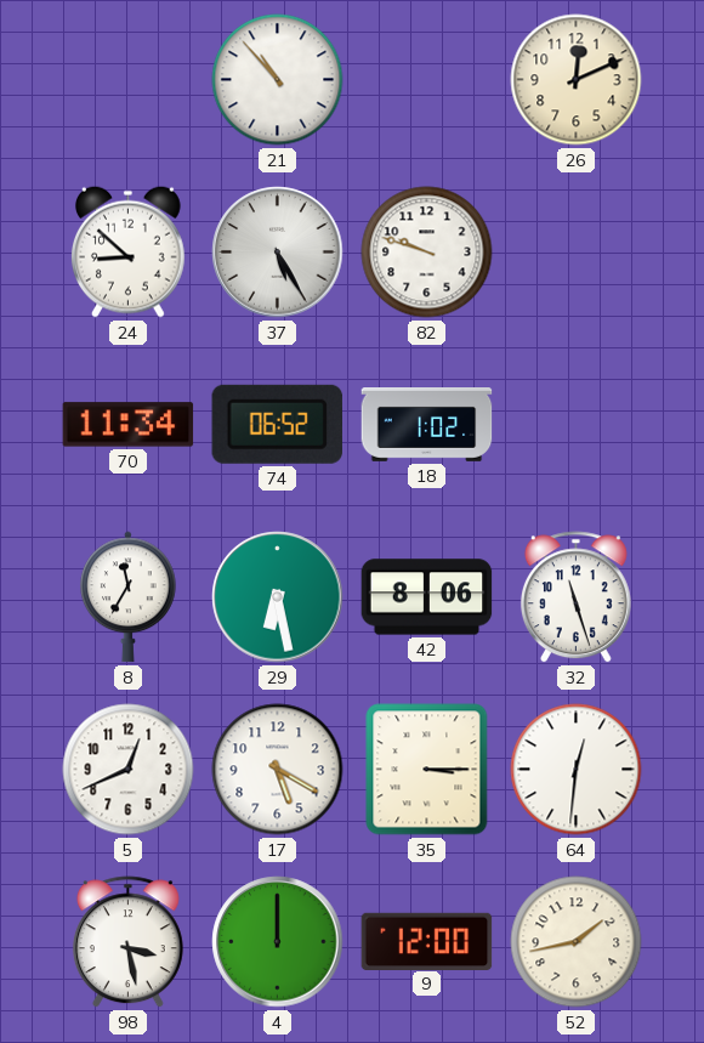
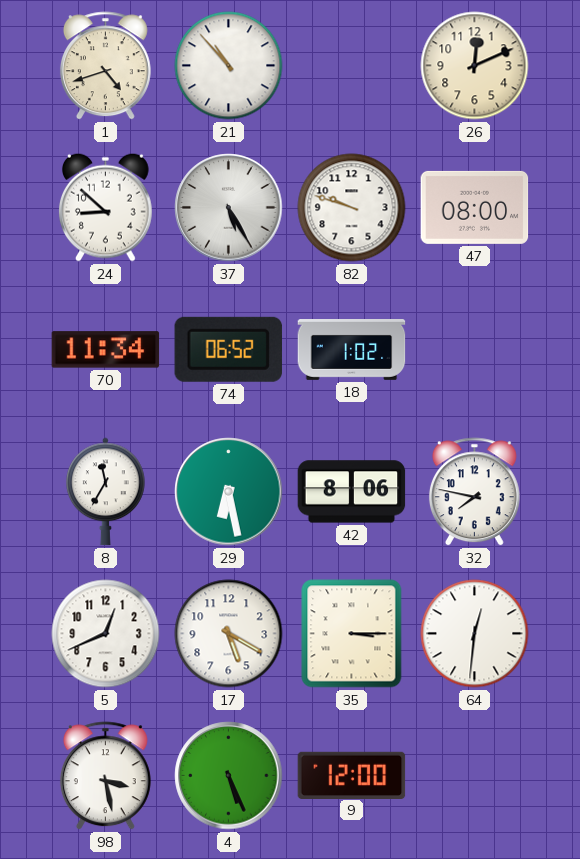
1: none -> 4:42
47: none -> 08:00
32: 11:27 -> 7:47
4: 12:00 -> 5:26
52: 1:43 -> none
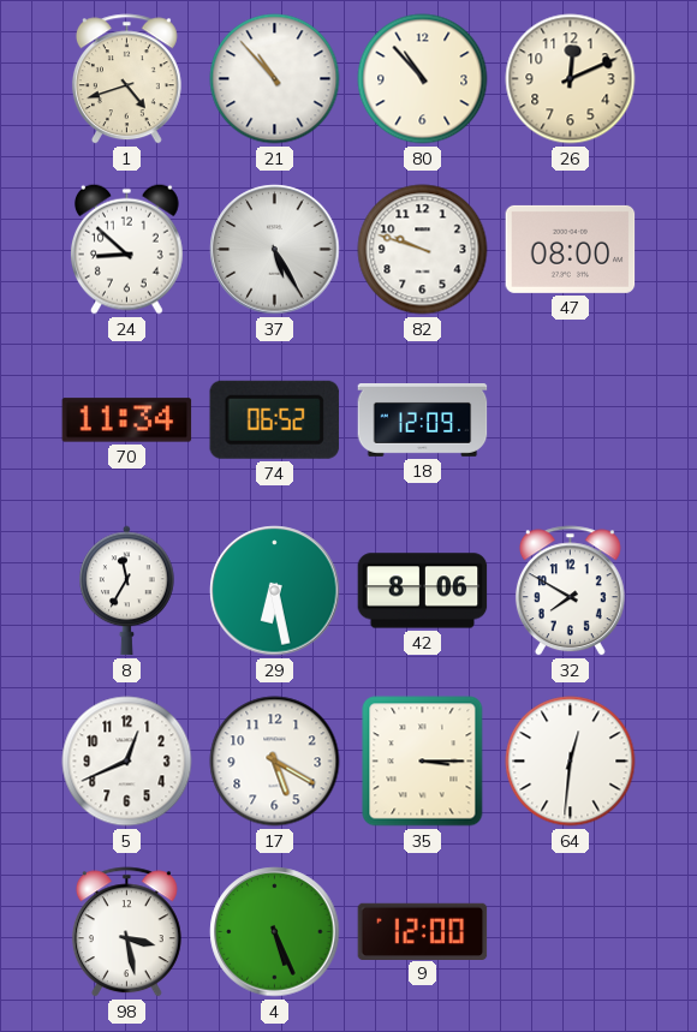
80: none -> 10:53
18: 1:02 -> 12:09
32: 7:47 -> 7:50
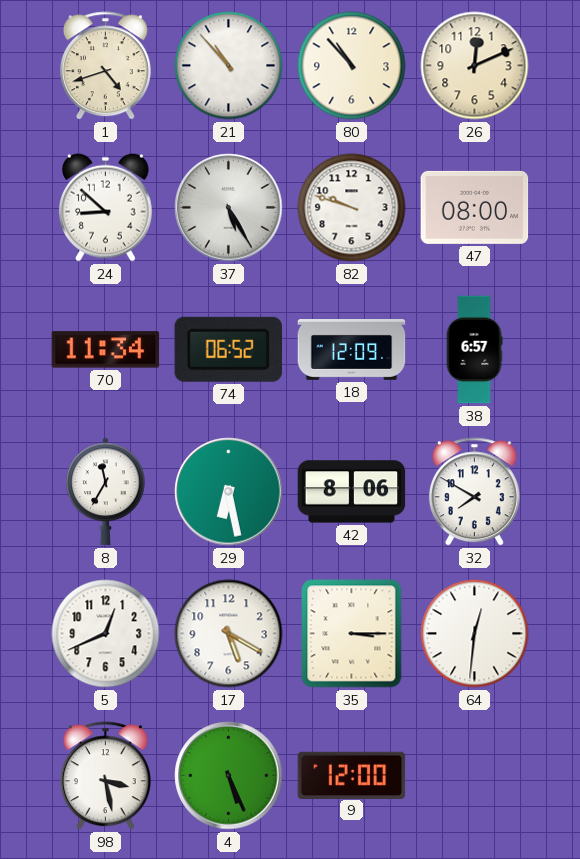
38: none -> 6:57
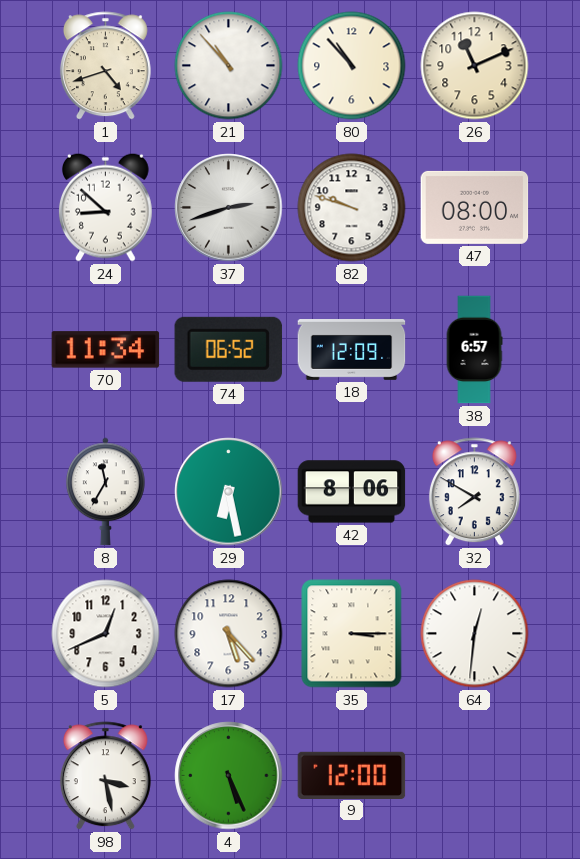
26: 12:11 -> 11:11
37: 5:25 -> 2:42
17: 5:20 -> 5:23
